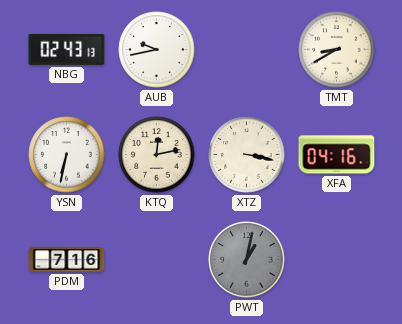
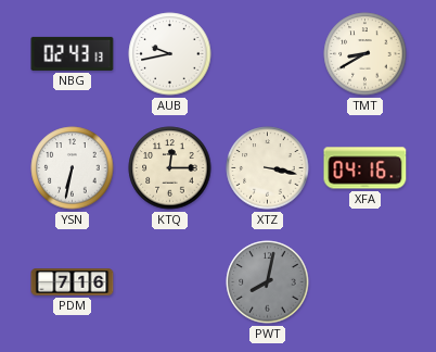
KTQ: 12:13 -> 12:15
PWT: 1:02 -> 8:02
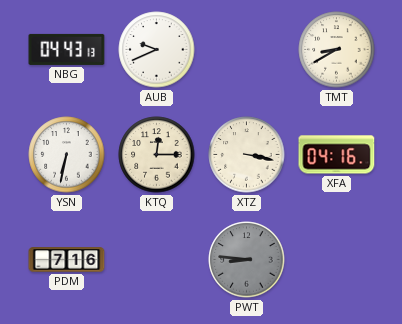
NBG: 02:43 -> 04:43
AUB: 9:43 -> 9:41
PWT: 8:02 -> 8:46
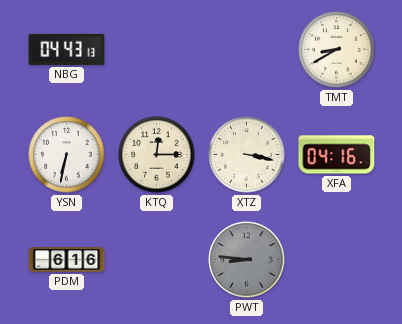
AUB: 9:41 -> none
PDM: 7:16 -> 6:16
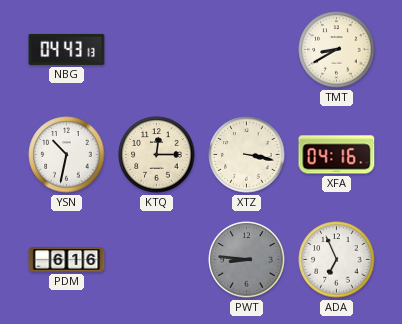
YSN: 6:32 -> 10:32
ADA: none -> 6:56
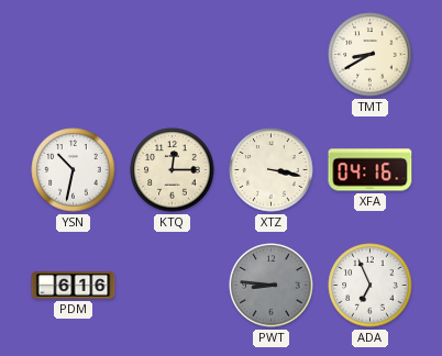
NBG: 04:43 -> none
